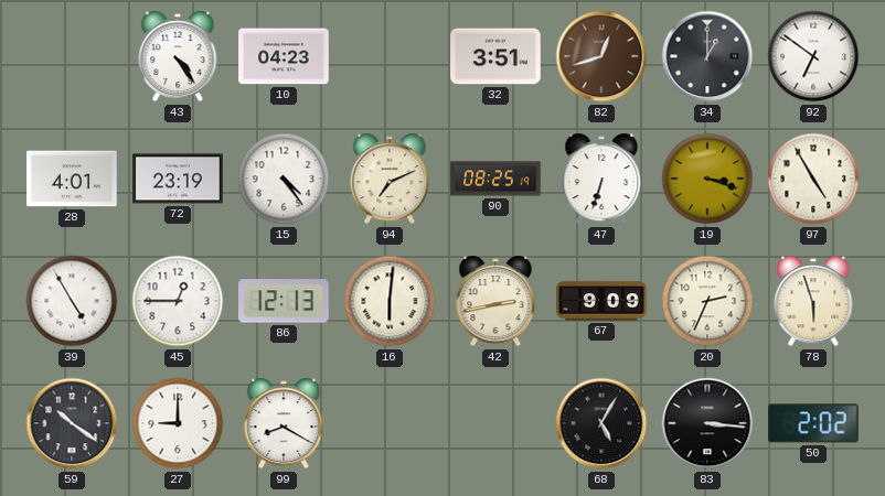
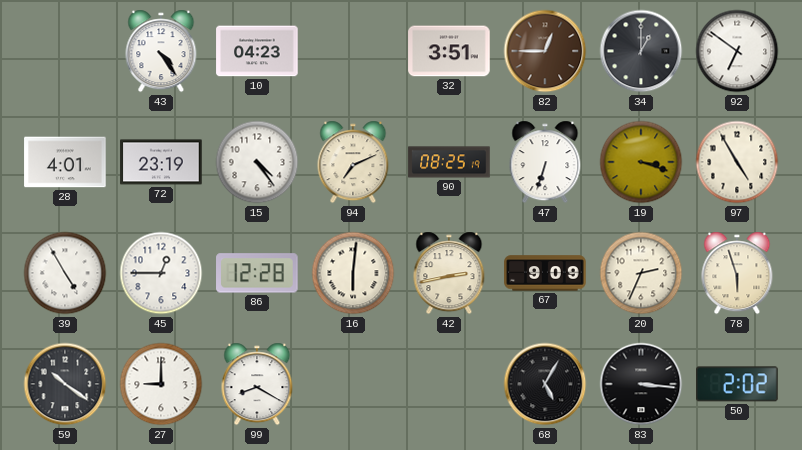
82: 12:42 -> 12:45
86: 12:13 -> 12:28
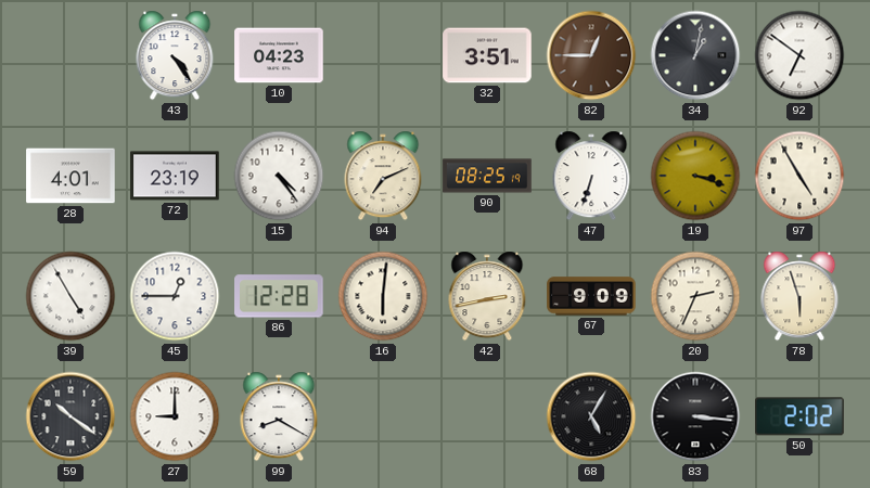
34: 1:00 -> 1:02
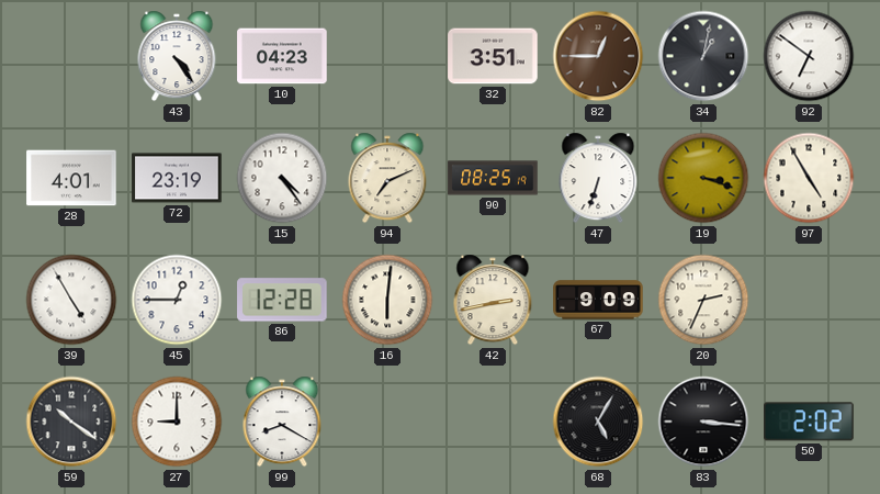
78: 5:57 -> none
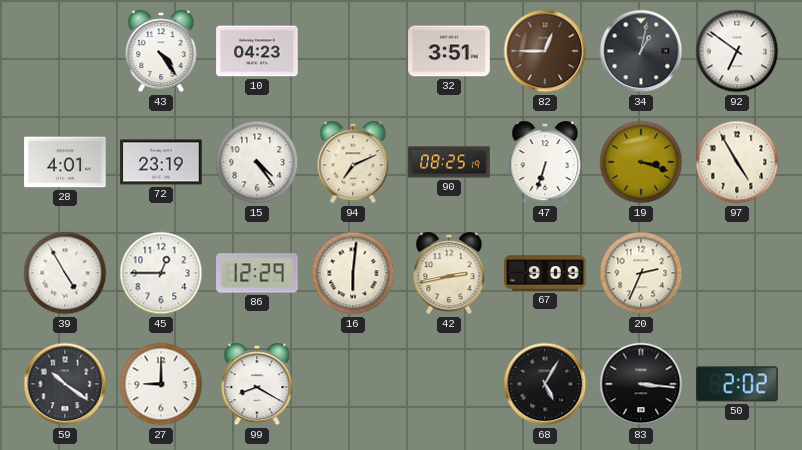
86: 12:28 -> 12:29
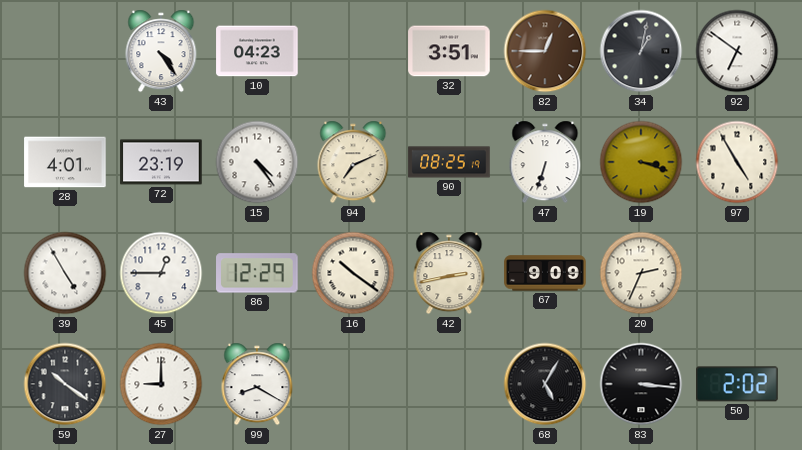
16: 6:01 -> 10:21
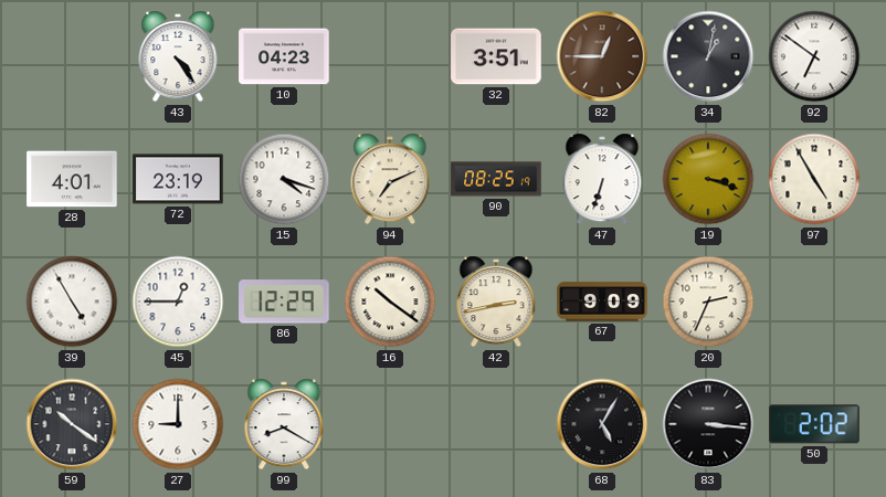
15: 4:24 -> 4:18
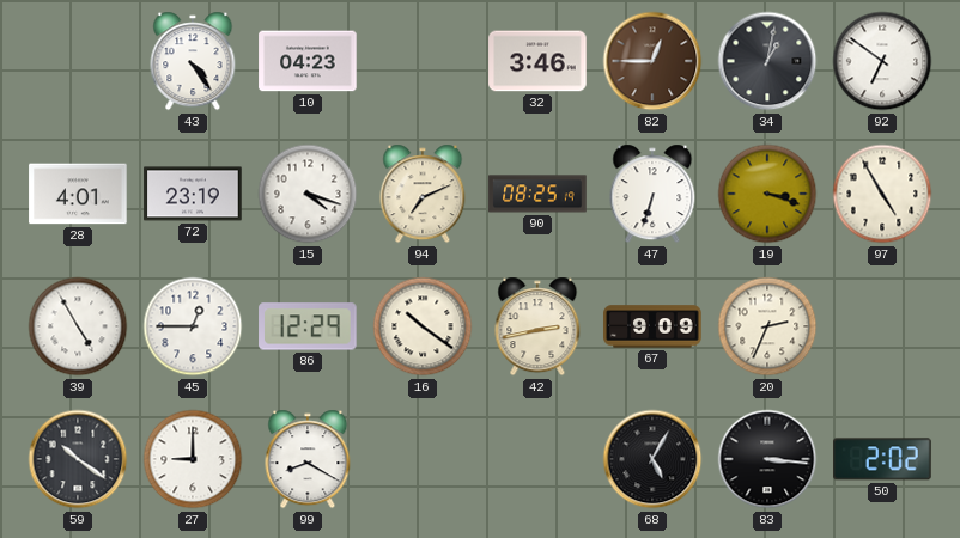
32: 3:51 -> 3:46
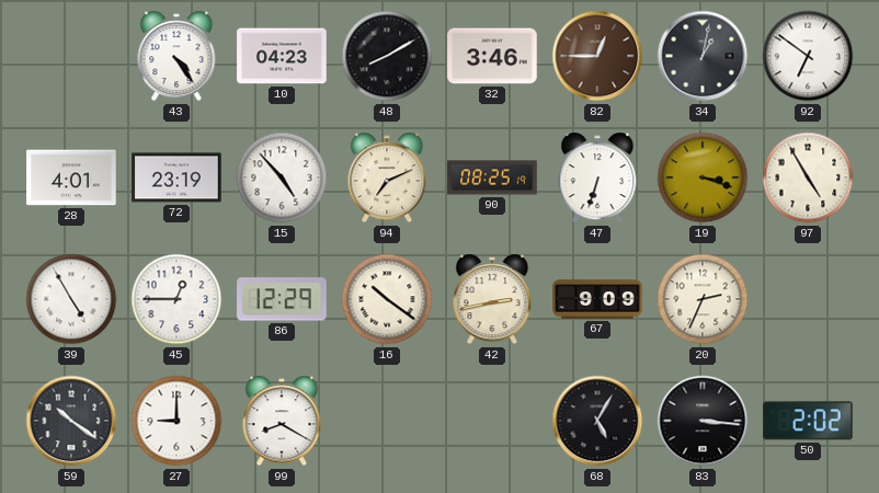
48: none -> 8:10
15: 4:18 -> 4:53
